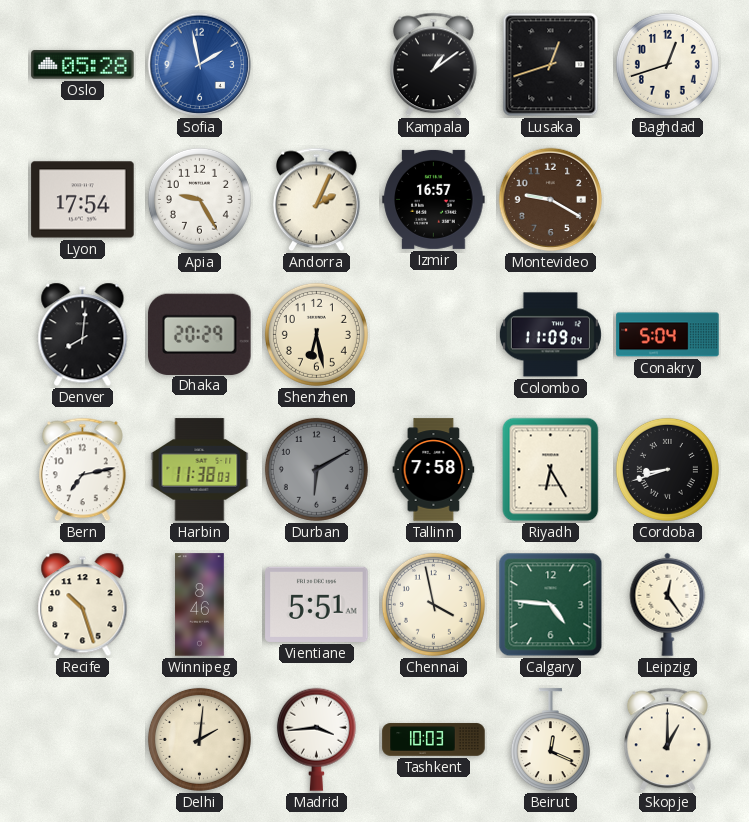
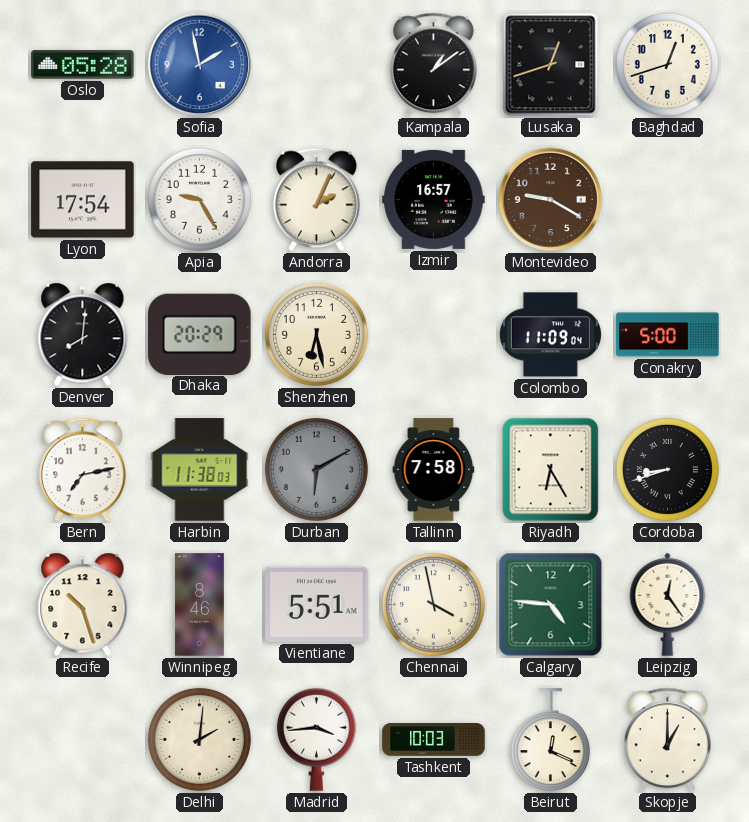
Conakry: 5:04 -> 5:00
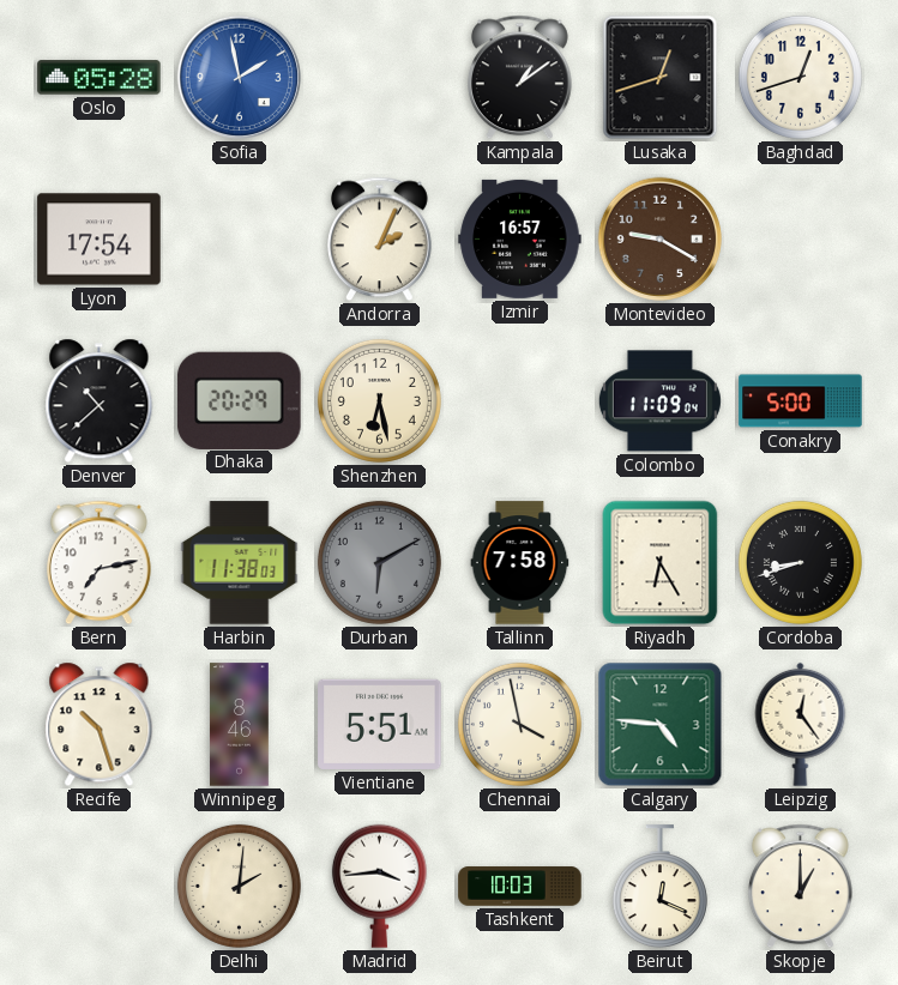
Apia: 9:25 -> none
Denver: 8:01 -> 10:38
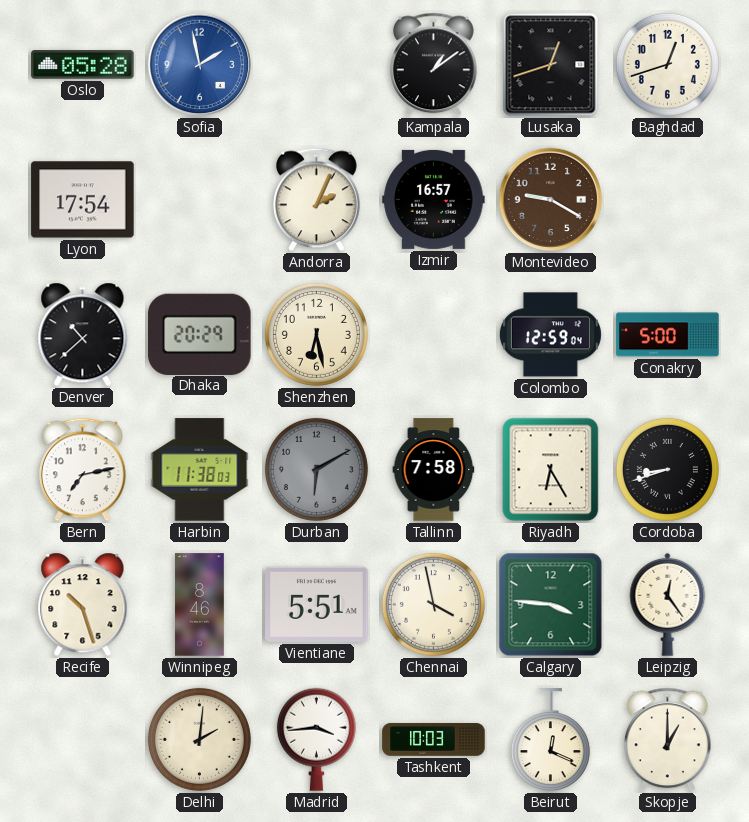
Colombo: 11:09 -> 12:59
Calgary: 4:46 -> 3:46
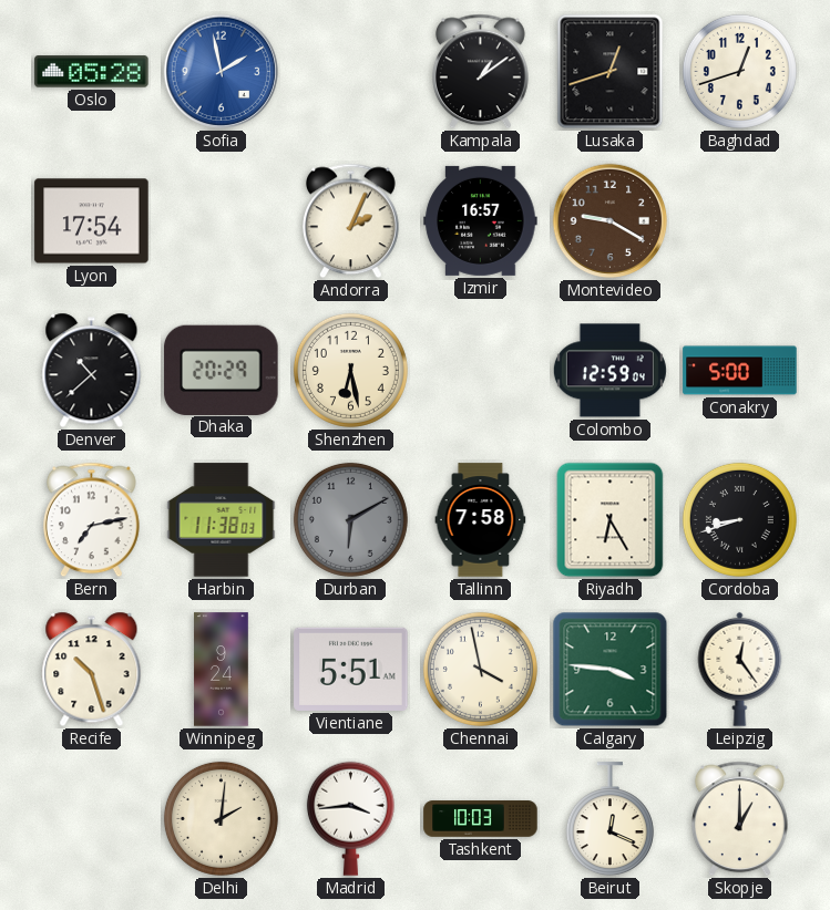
Winnipeg: 8:46 -> 9:24
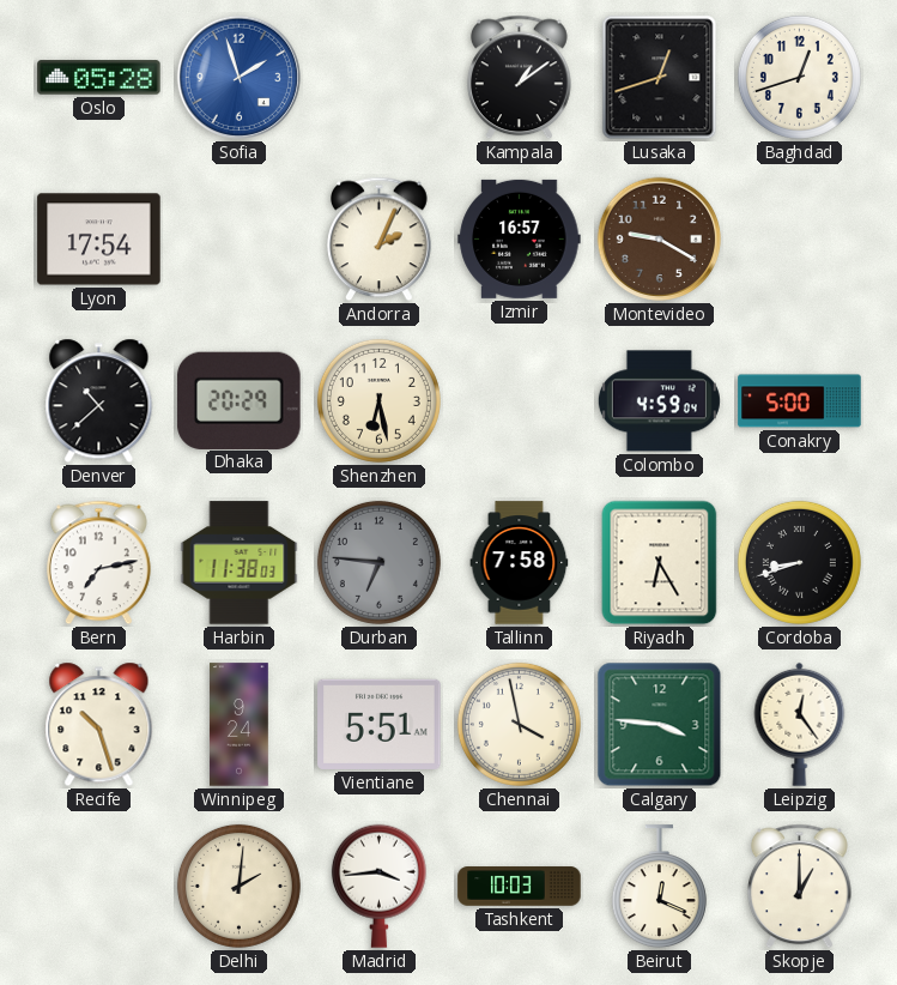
Sofia: 1:58 -> 1:57
Colombo: 12:59 -> 4:59
Durban: 6:10 -> 6:46
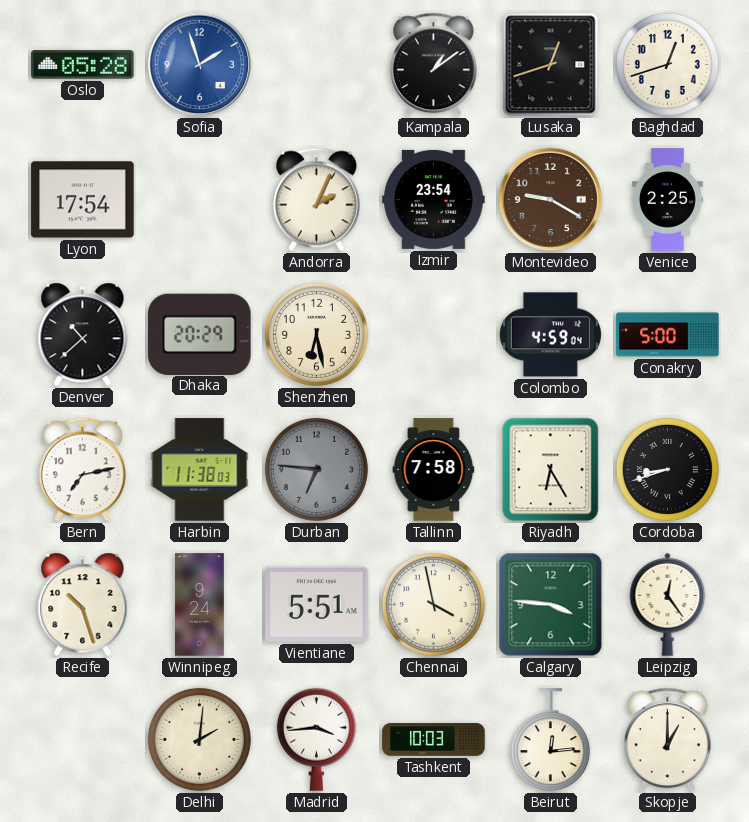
Izmir: 16:57 -> 23:54
Venice: none -> 2:25
Beirut: 12:19 -> 12:14
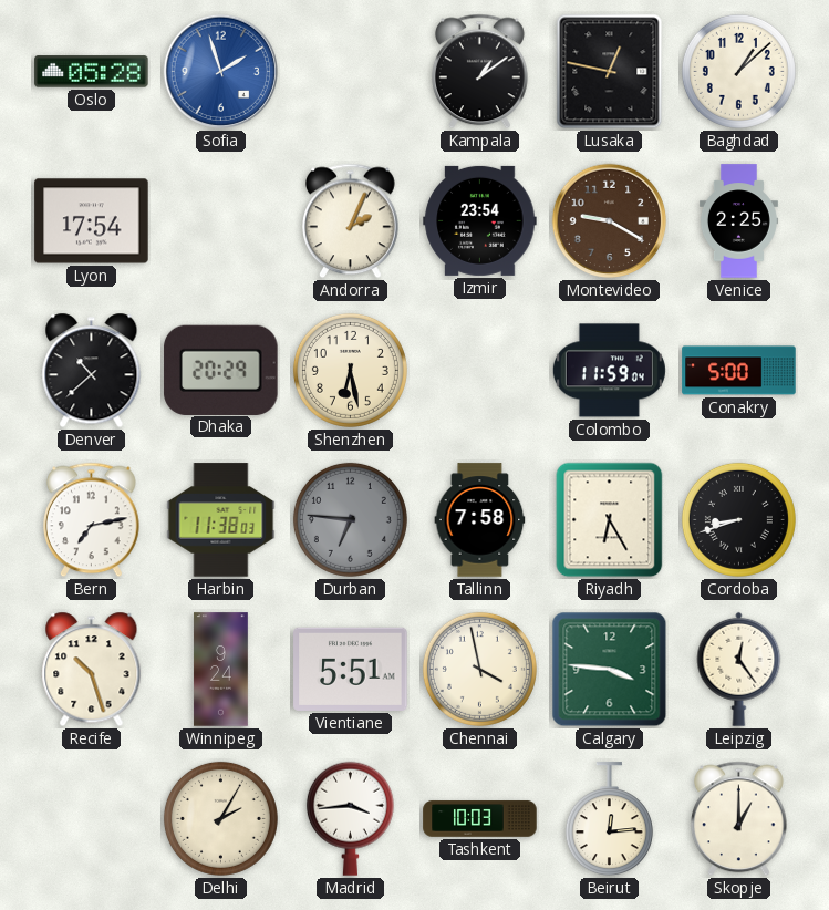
Lusaka: 12:42 -> 12:47
Baghdad: 12:42 -> 1:08
Colombo: 4:59 -> 11:59
Delhi: 2:01 -> 2:05
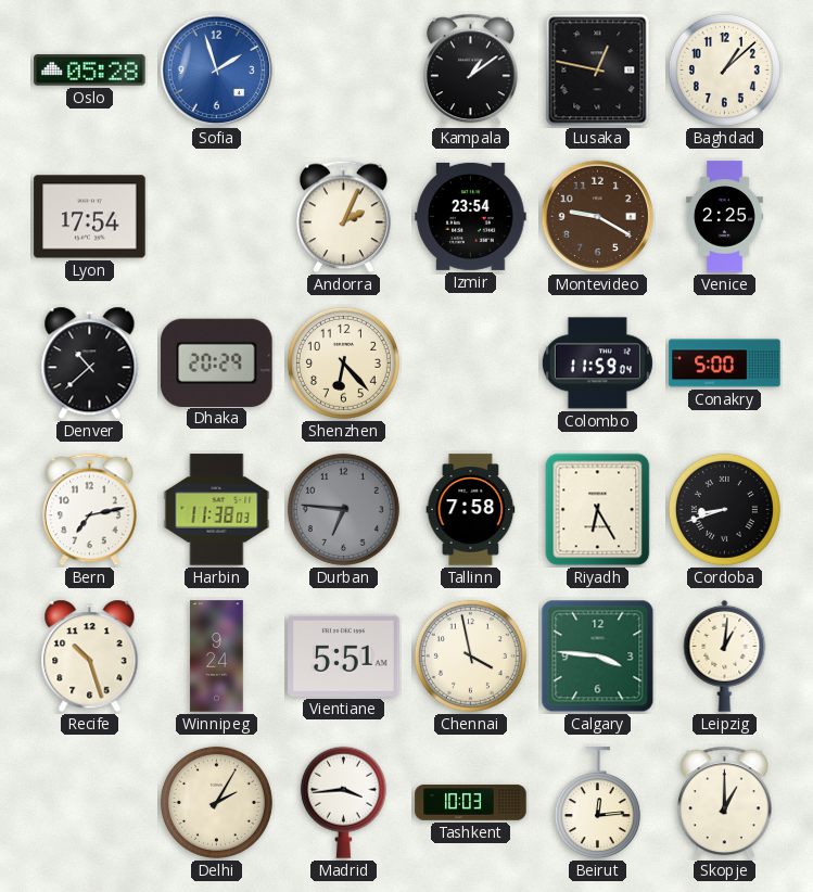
Shenzhen: 6:28 -> 6:23
Leipzig: 12:24 -> 1:01
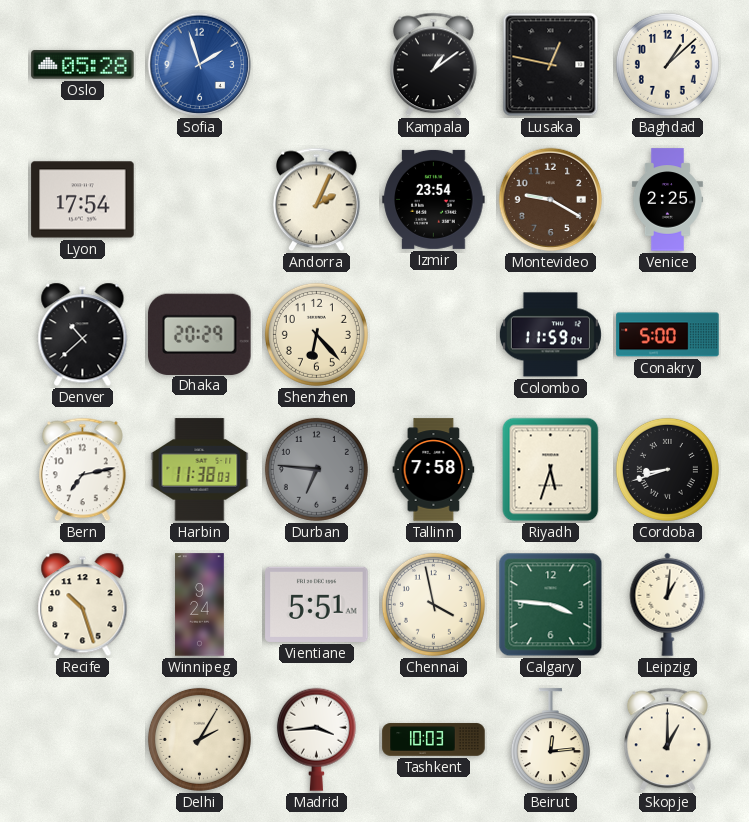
Riyadh: 6:25 -> 5:33
